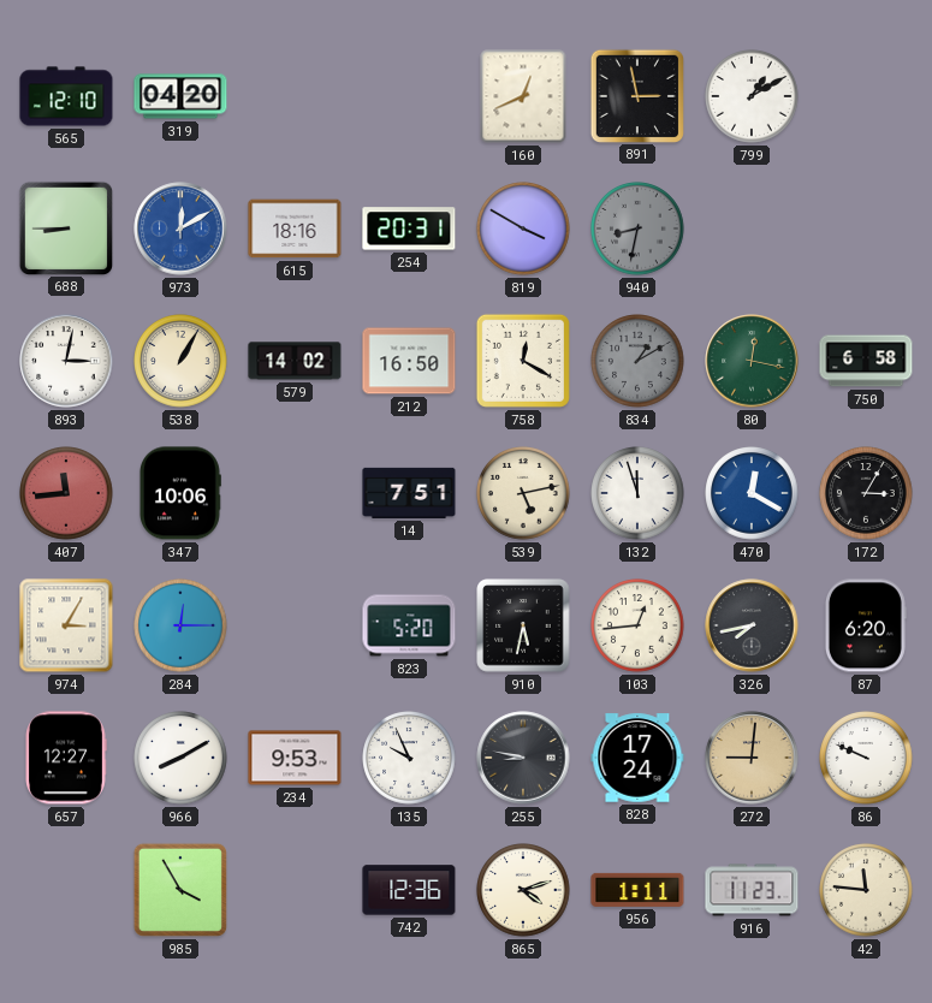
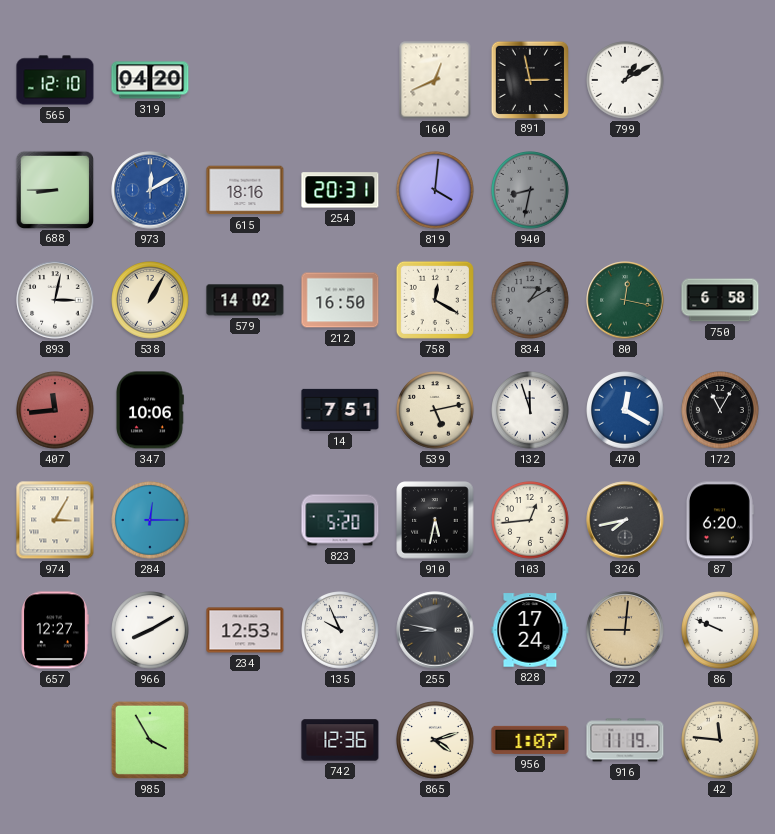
819: 3:50 -> 4:01
172: 3:05 -> 11:05
234: 9:53 -> 12:53
956: 1:11 -> 1:07
916: 11:23 -> 11:19
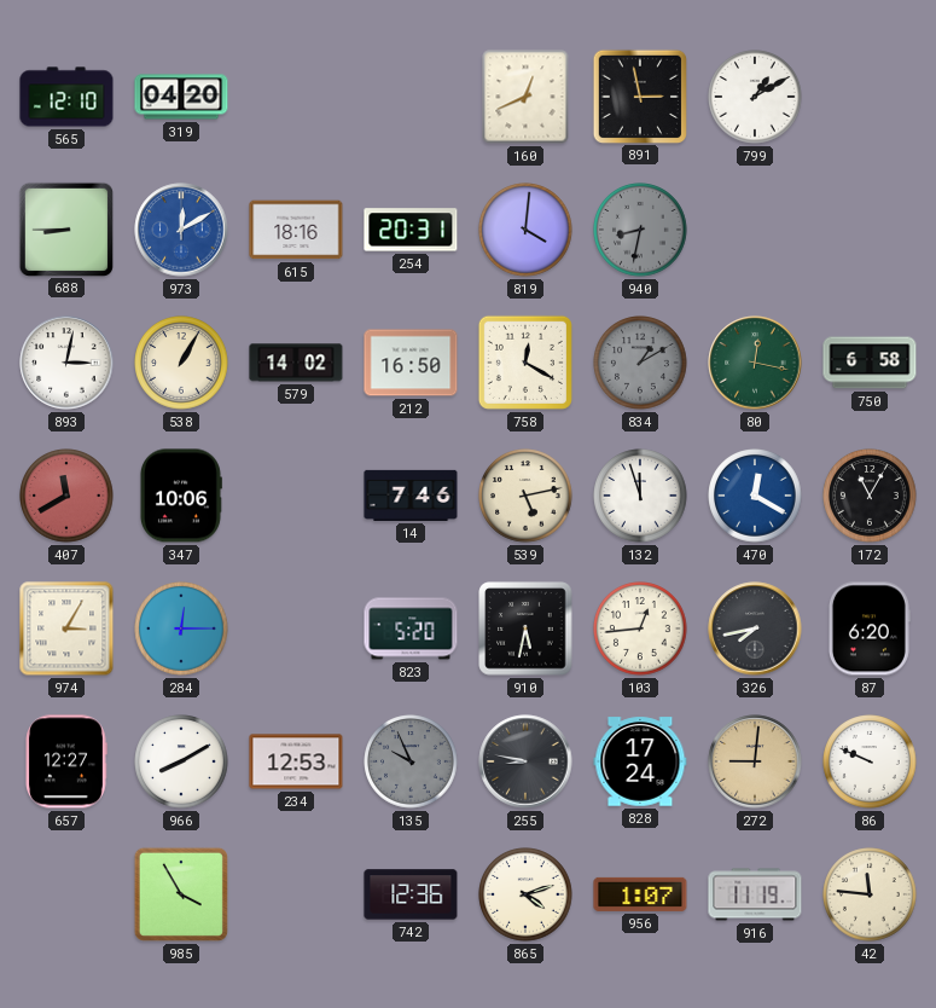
407: 11:44 -> 11:40
14: 7:51 -> 7:46
135 dial: white -> grey
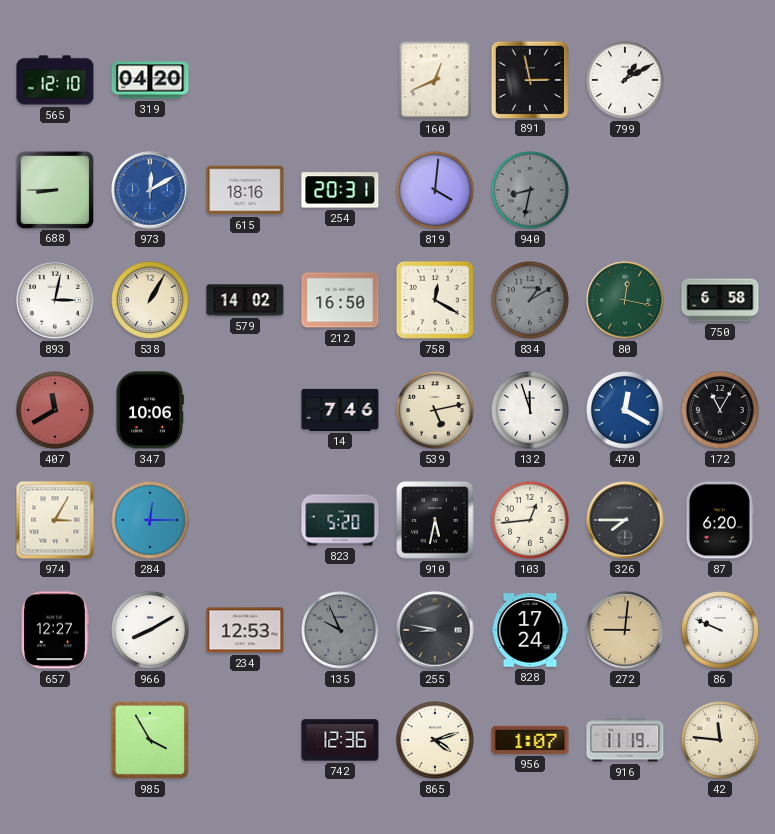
326: 7:43 -> 7:45
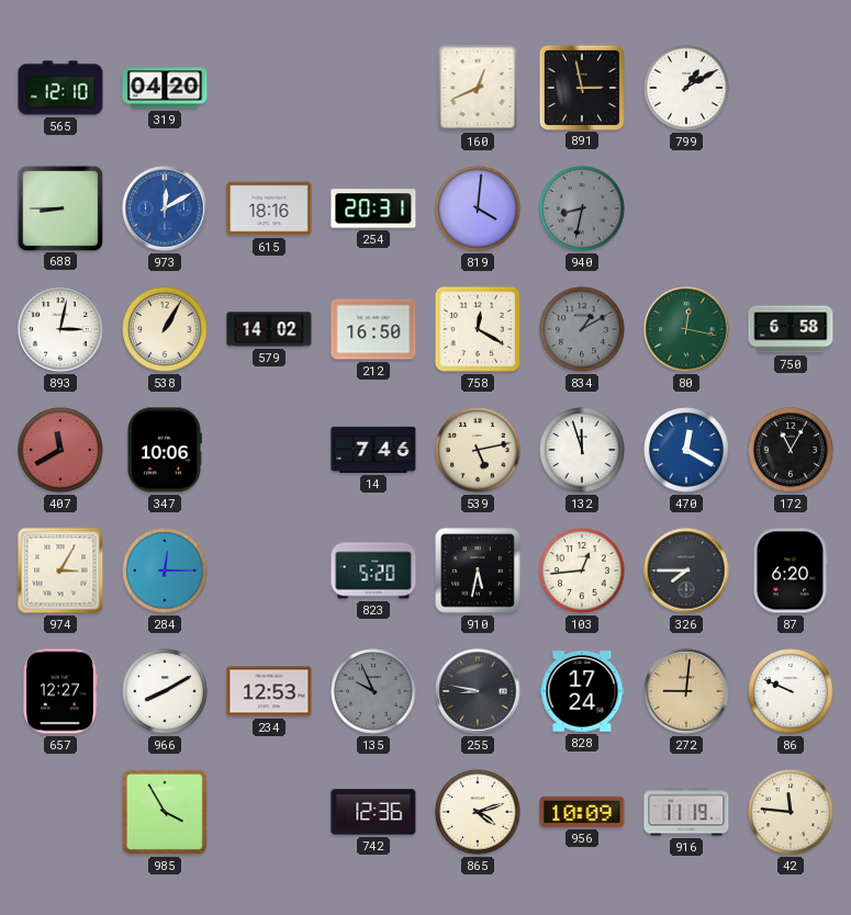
956: 1:07 -> 10:09
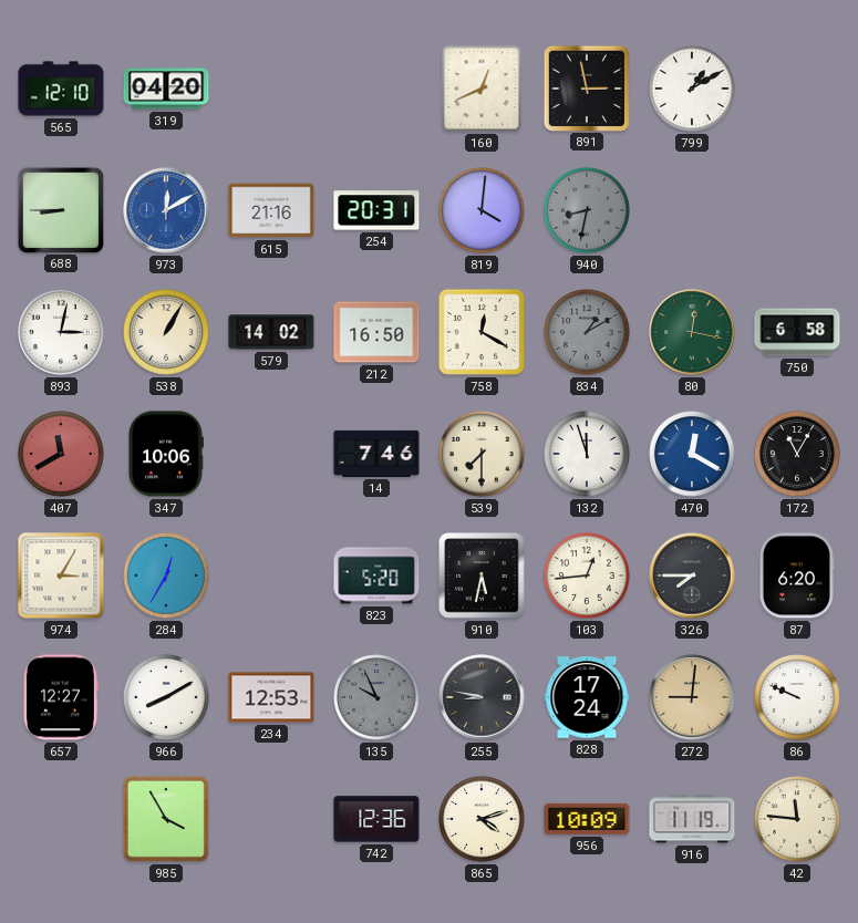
615: 18:16 -> 21:16
539: 5:13 -> 7:30
284: 12:15 -> 12:35
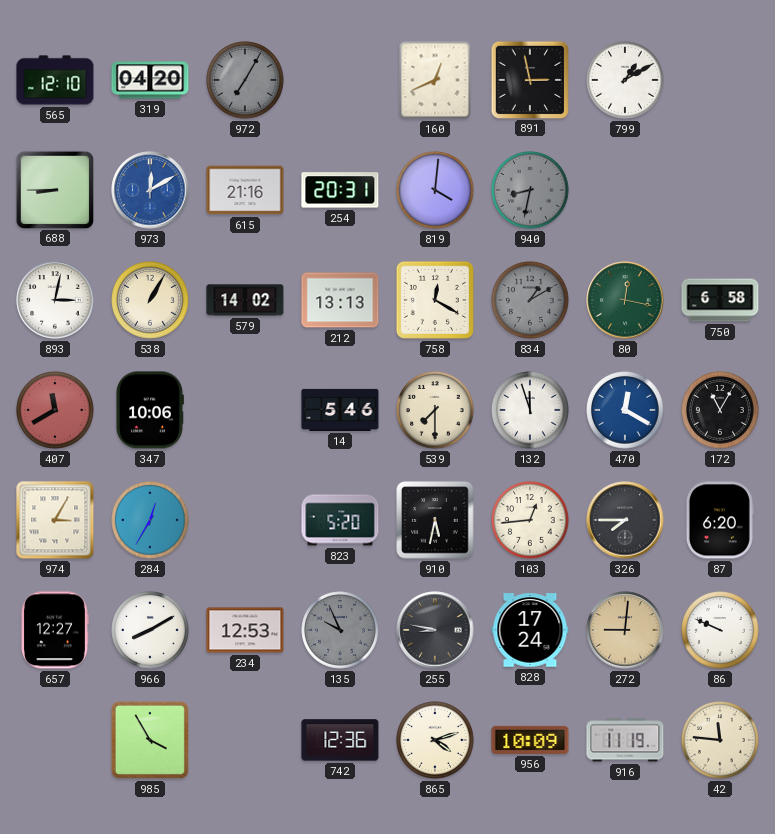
972: none -> 7:05
212: 16:50 -> 13:13
14: 7:46 -> 5:46
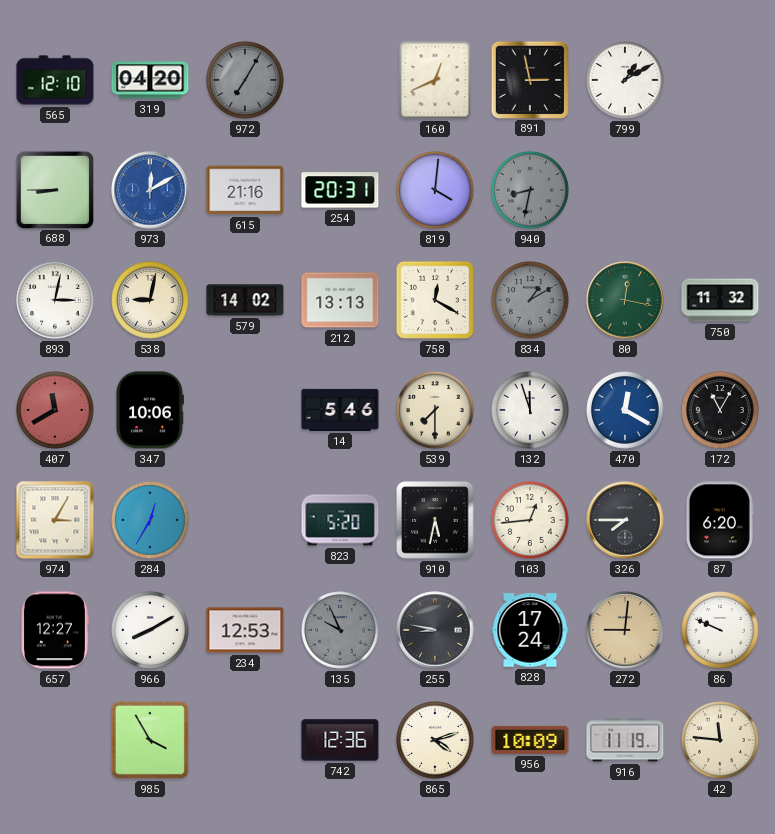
538: 1:05 -> 9:02
750: 6:58 -> 11:32
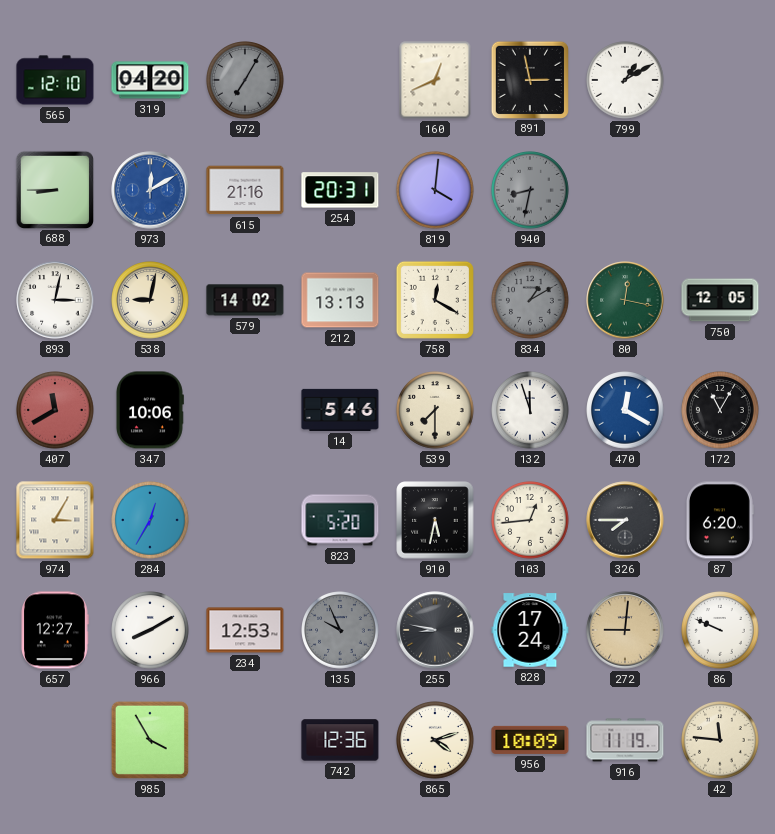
750: 11:32 -> 12:05
